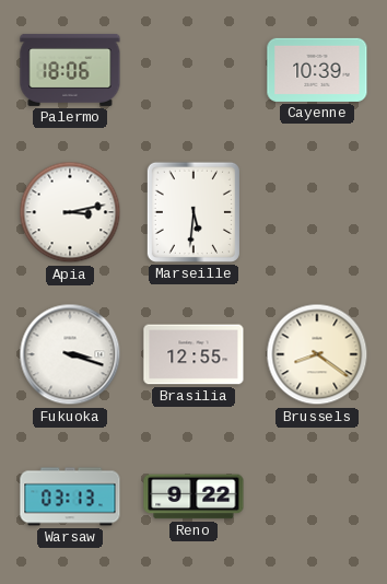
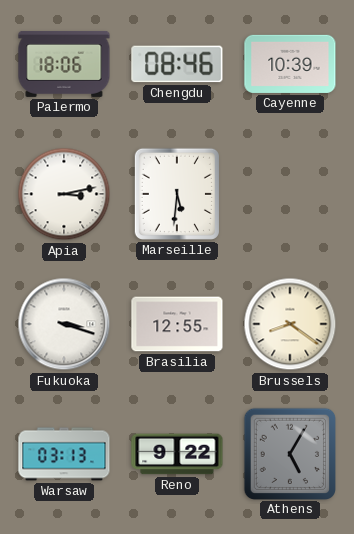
Chengdu: none -> 08:46
Athens: none -> 5:05
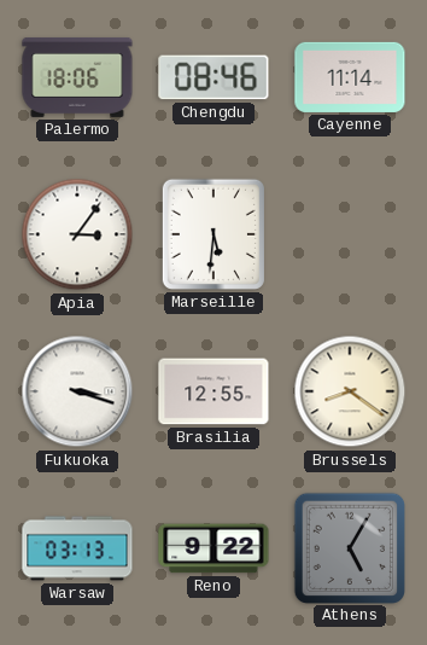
Cayenne: 10:39 -> 11:14
Apia: 3:13 -> 3:06
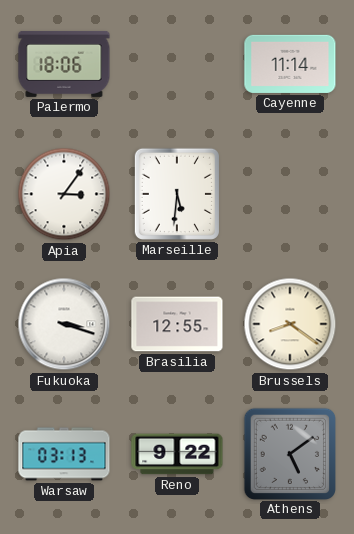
Chengdu: 08:46 -> none
Athens: 5:05 -> 5:09
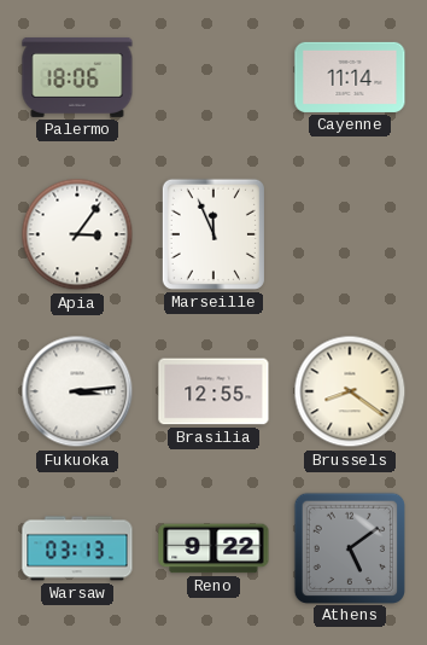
Marseille: 5:31 -> 11:56
Fukuoka: 3:18 -> 3:14
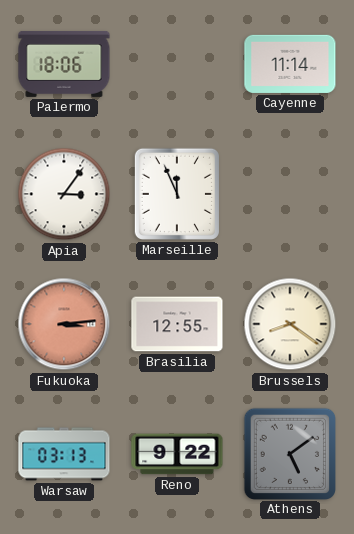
Fukuoka dial: white -> salmon
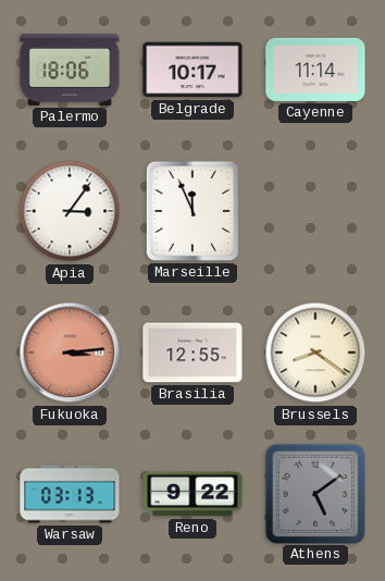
Belgrade: none -> 10:17
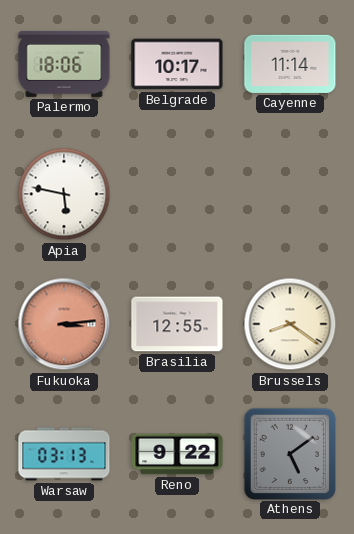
Apia: 3:06 -> 5:47
Marseille: 11:56 -> none
